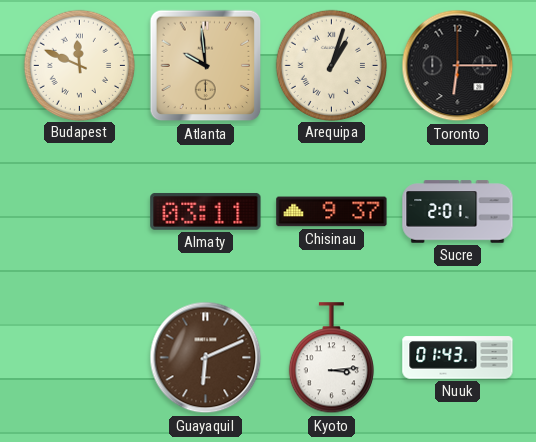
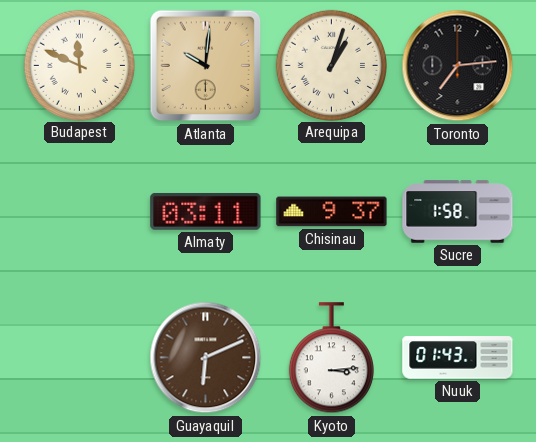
Atlanta: 9:59 -> 10:01
Toronto: 6:15 -> 7:14
Sucre: 2:01 -> 1:58
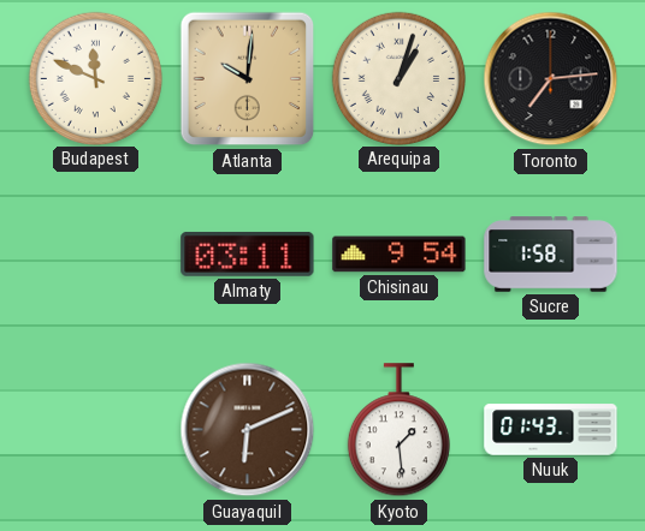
Chisinau: 9:37 -> 9:54
Kyoto: 3:14 -> 1:29
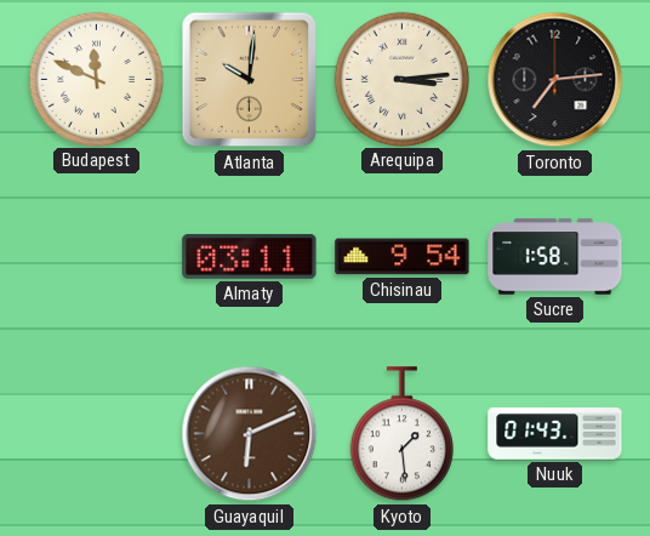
Arequipa: 1:03 -> 3:14
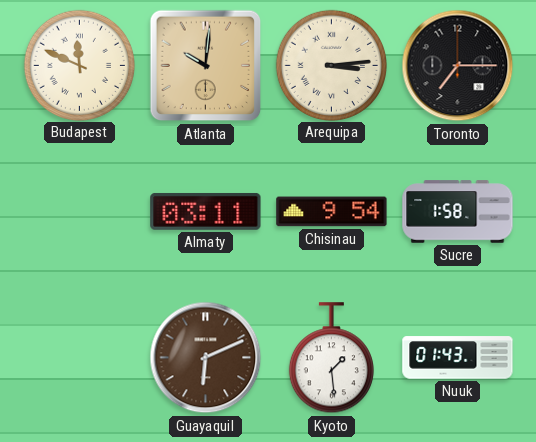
Toronto: 7:14 -> 7:15
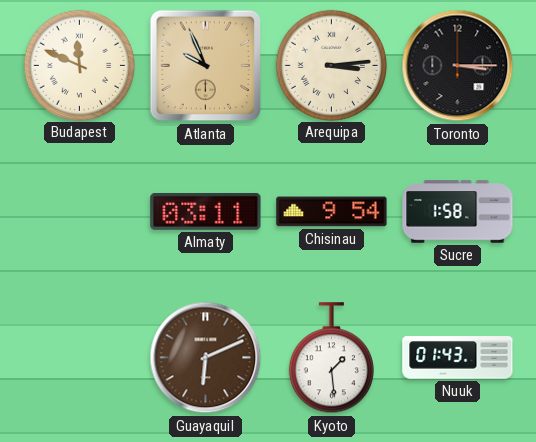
Atlanta: 10:01 -> 9:56
Toronto: 7:15 -> 3:15
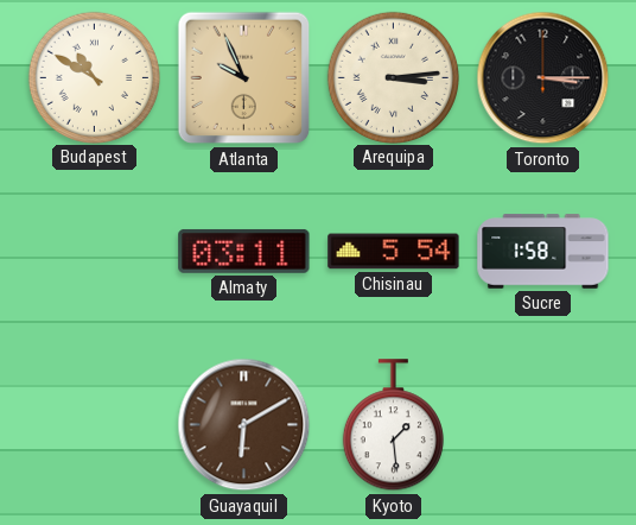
Budapest: 11:49 -> 10:50
Chisinau: 9:54 -> 5:54
Guayaquil: 6:11 -> 6:10
Nuuk: 01:43 -> none
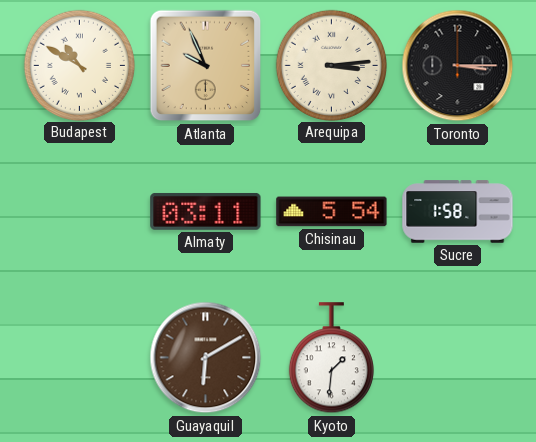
Kyoto: 1:29 -> 1:31
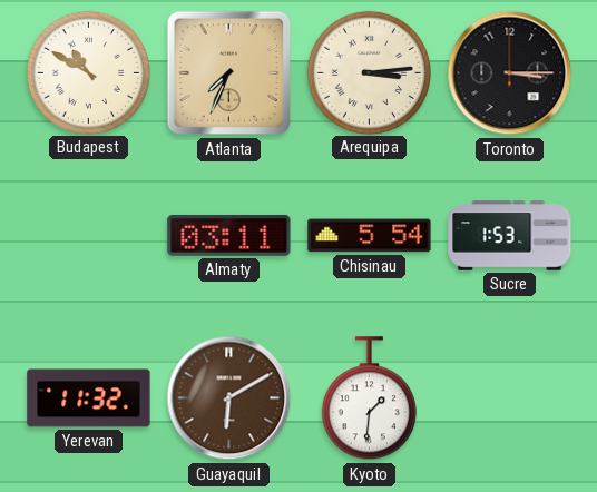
Atlanta: 9:56 -> 7:34
Sucre: 1:58 -> 1:53
Yerevan: none -> 11:32
